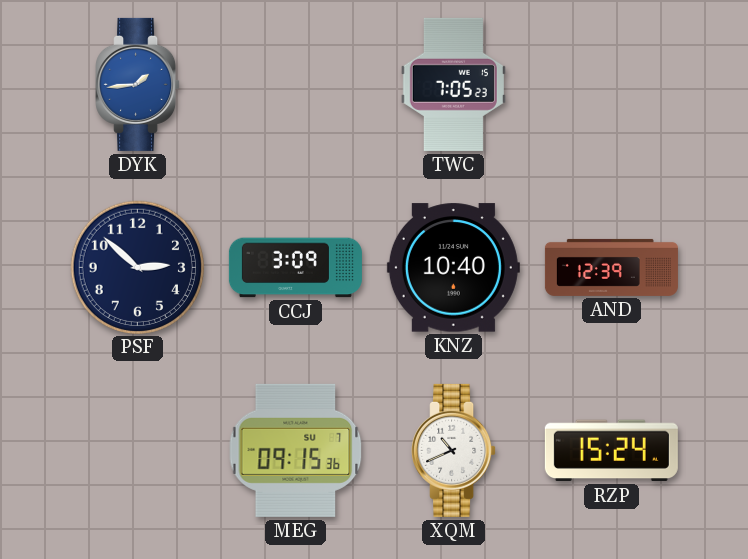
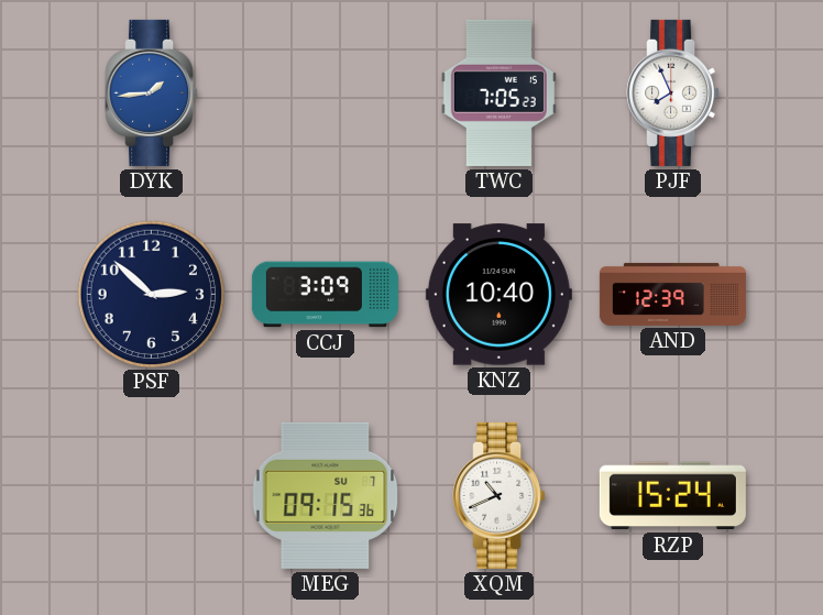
PJF: none -> 7:56
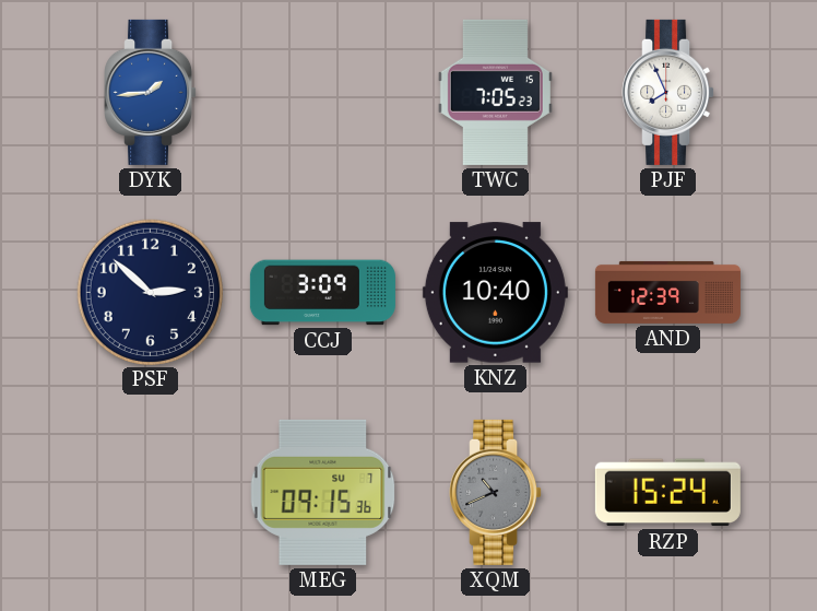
XQM dial: white -> grey
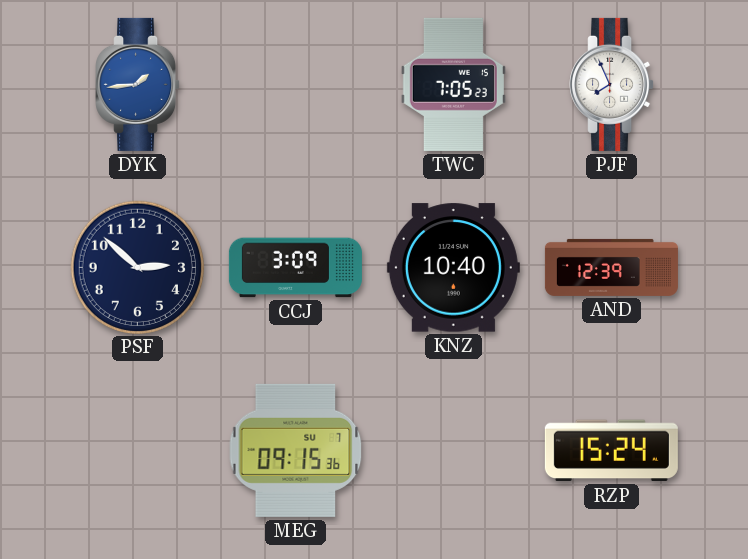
XQM: 10:41 -> none
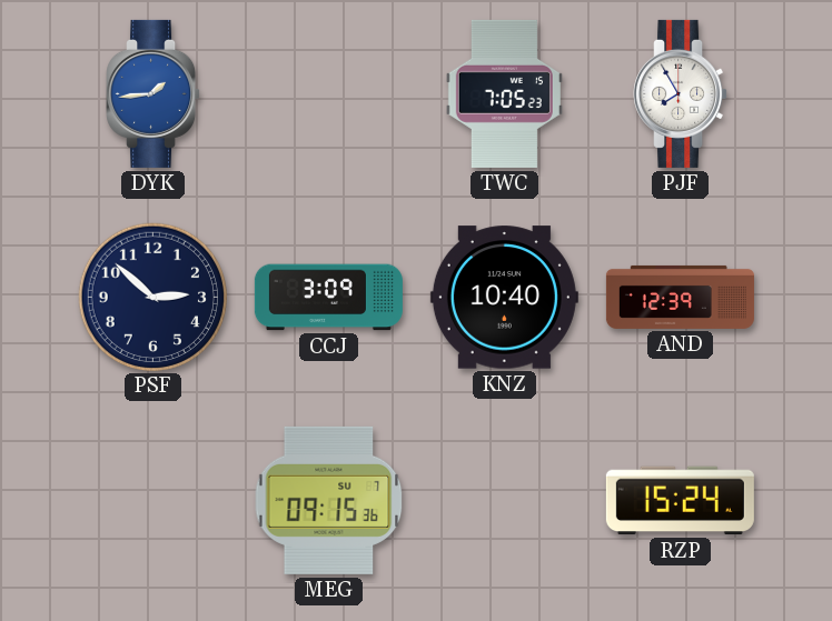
PJF: 7:56 -> 7:55
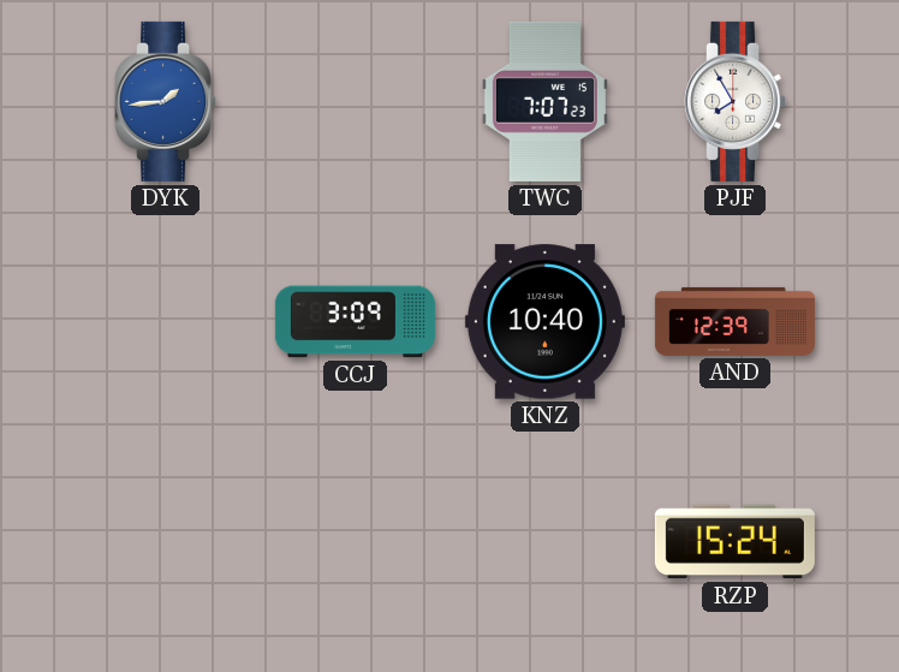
TWC: 7:05 -> 7:07
PSF: 2:52 -> none
MEG: 09:15 -> none
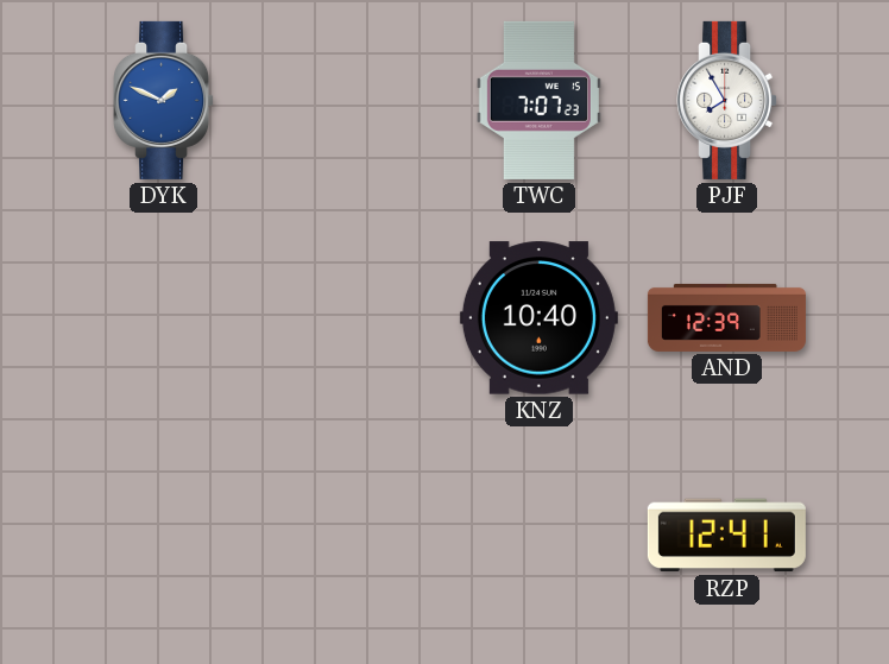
DYK: 1:44 -> 1:49
CCJ: 3:09 -> none
RZP: 15:24 -> 12:41
